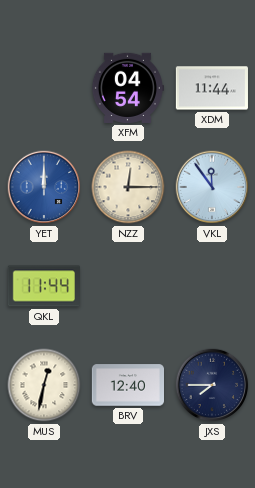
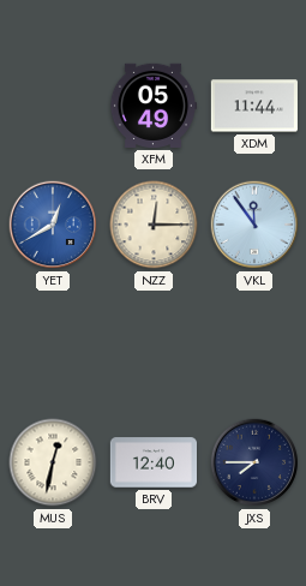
XFM: 04:54 -> 05:49
YET: 12:00 -> 12:40
QKL: 11:44 -> none
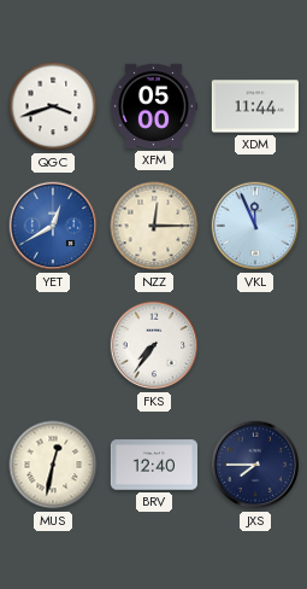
QGC: none -> 3:42
XFM: 05:49 -> 05:00
VKL: 11:54 -> 11:56
FKS: none -> 7:36
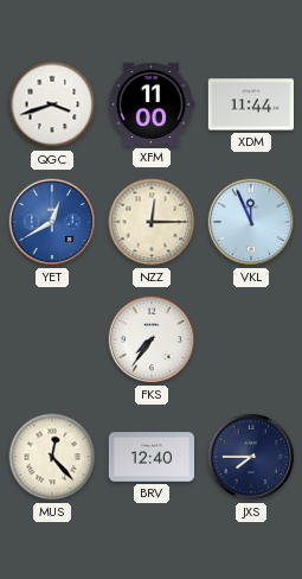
XFM: 05:00 -> 11:00
MUS: 12:32 -> 12:23
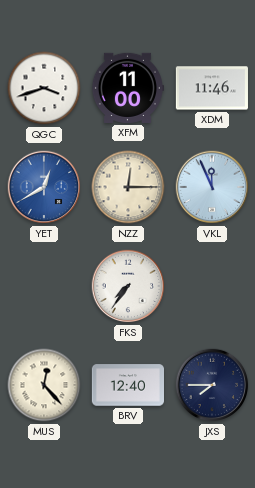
XDM: 11:44 -> 11:46
